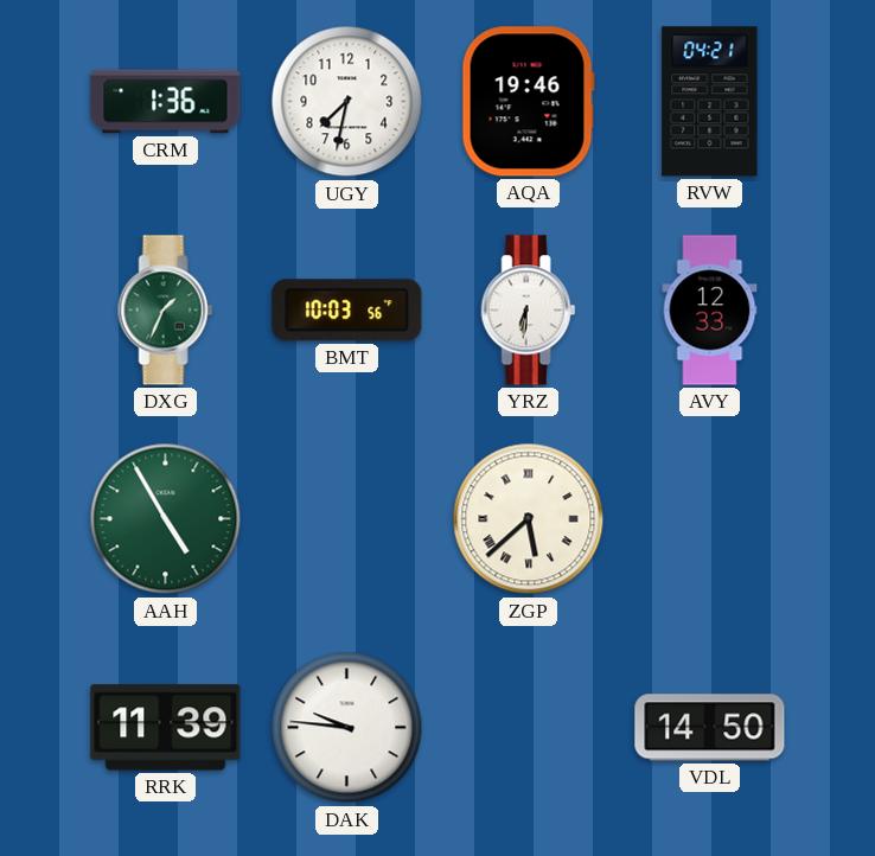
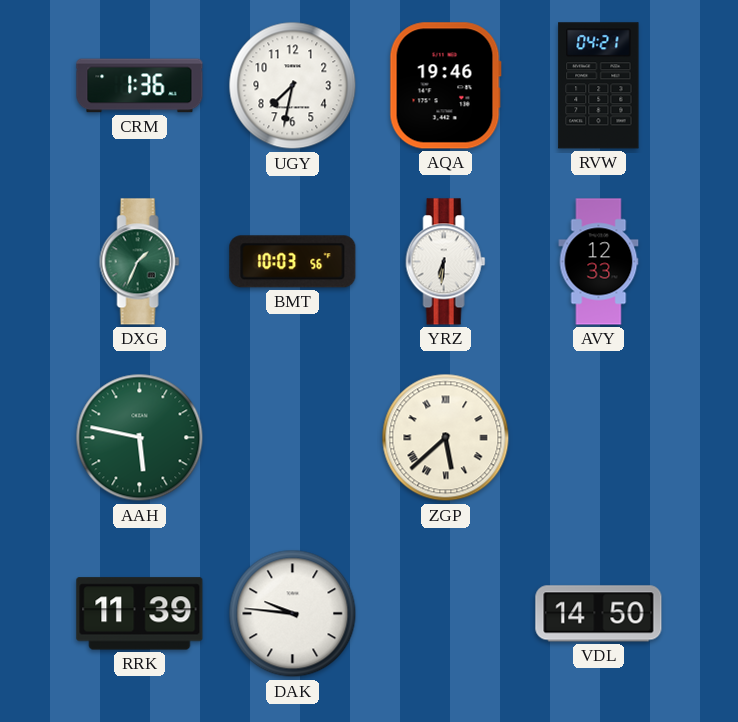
AAH: 4:55 -> 5:47
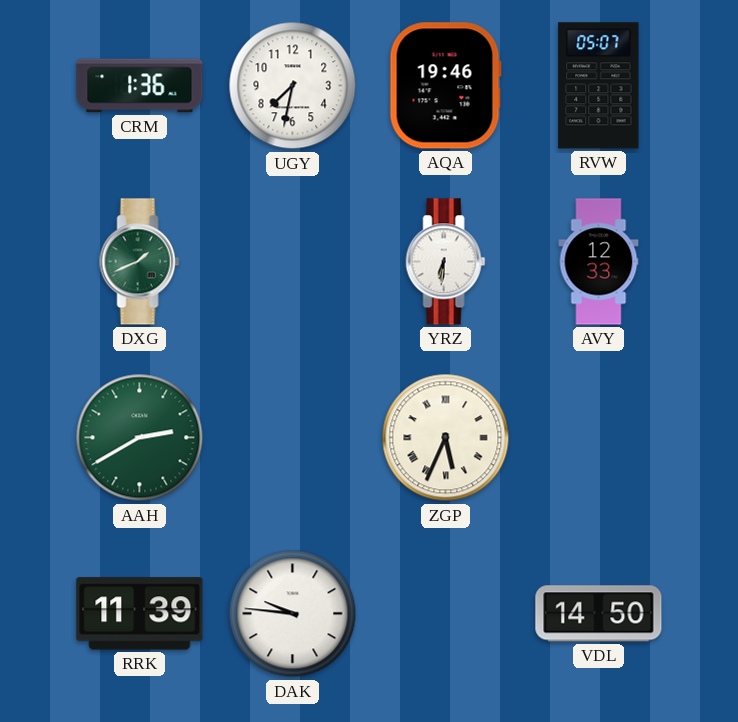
RVW: 04:21 -> 05:07
DXG: 1:34 -> 1:41
BMT: 10:03 -> none
AAH: 5:47 -> 2:40
ZGP: 5:38 -> 5:34
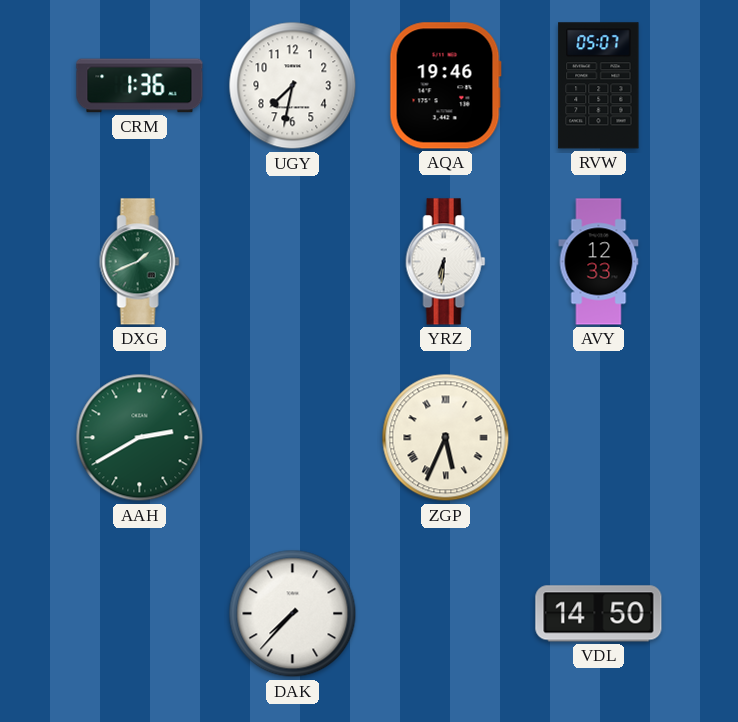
RRK: 11:39 -> none
DAK: 9:46 -> 7:37
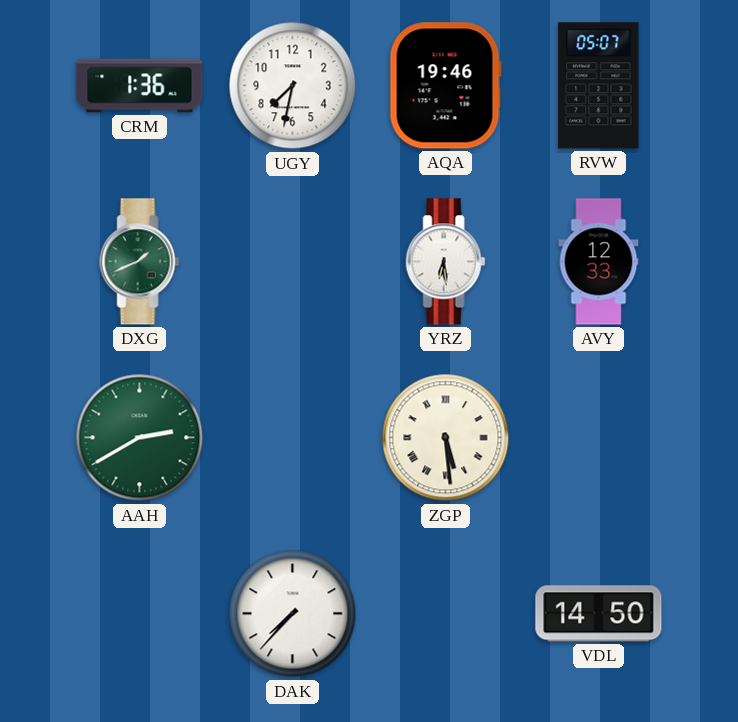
YRZ: 6:31 -> 6:29
ZGP: 5:34 -> 5:29
